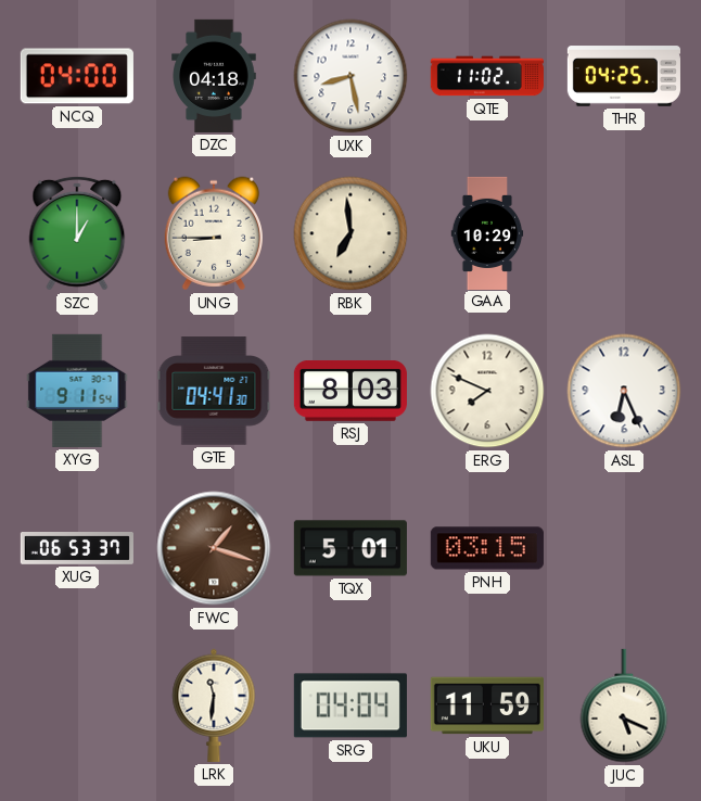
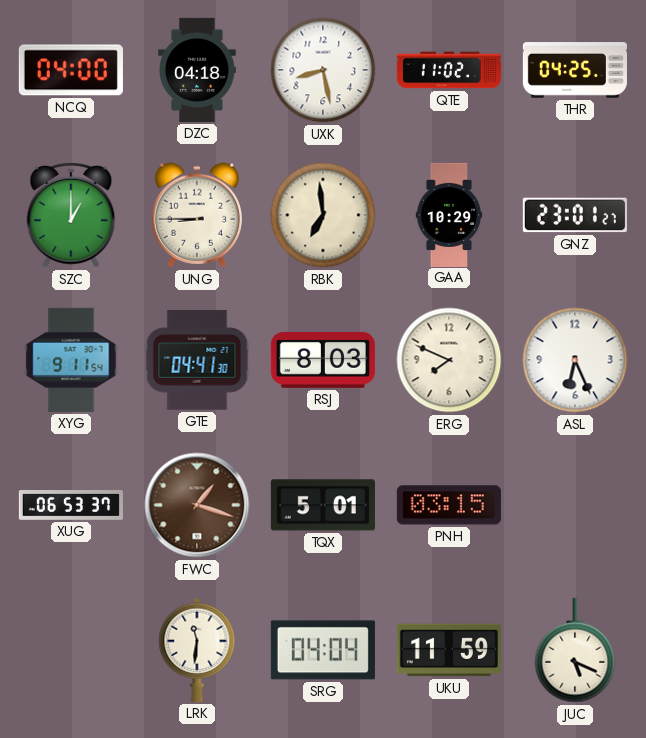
GNZ: none -> 23:01
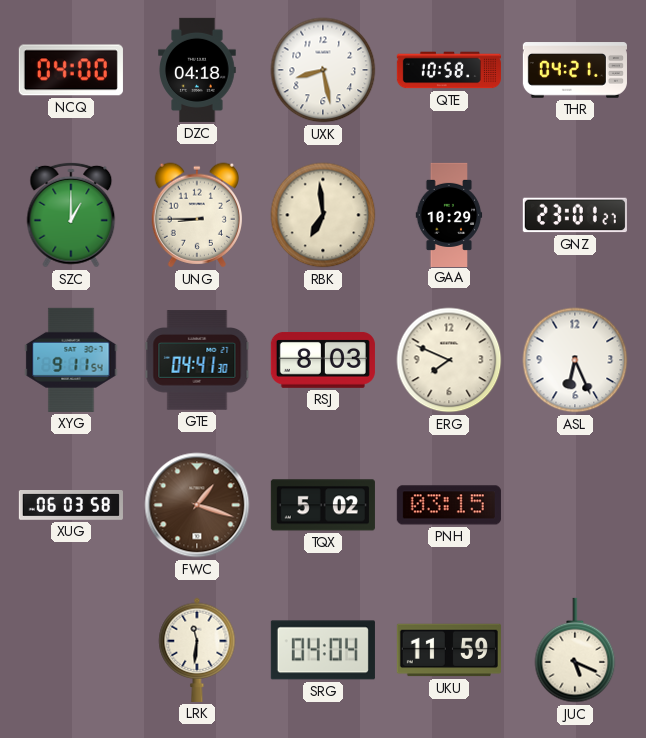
QTE: 11:02 -> 10:58
THR: 04:25 -> 04:21
XUG: 06:53 -> 06:03
TQX: 5:01 -> 5:02
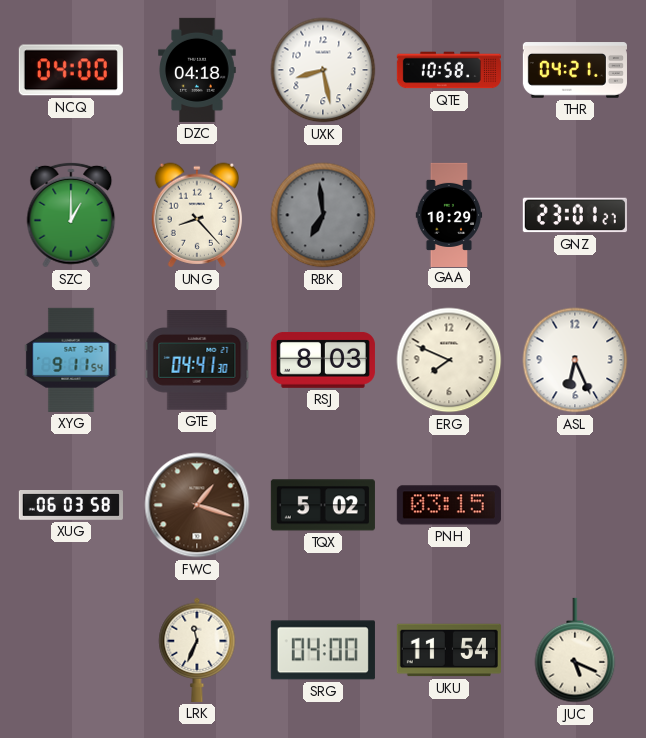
UNG: 8:45 -> 8:23
RBK dial: cream -> grey
LRK: 11:31 -> 11:34
SRG: 04:04 -> 04:00
UKU: 11:59 -> 11:54
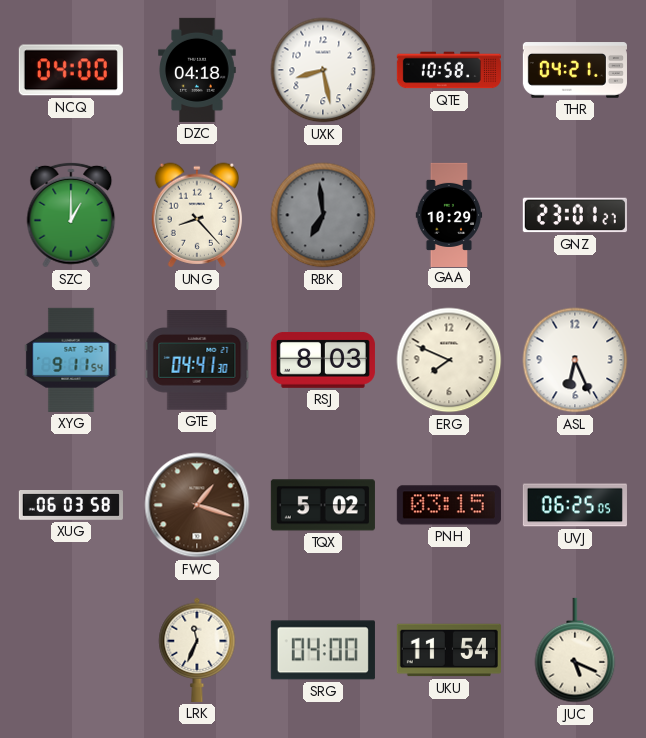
UVJ: none -> 06:25
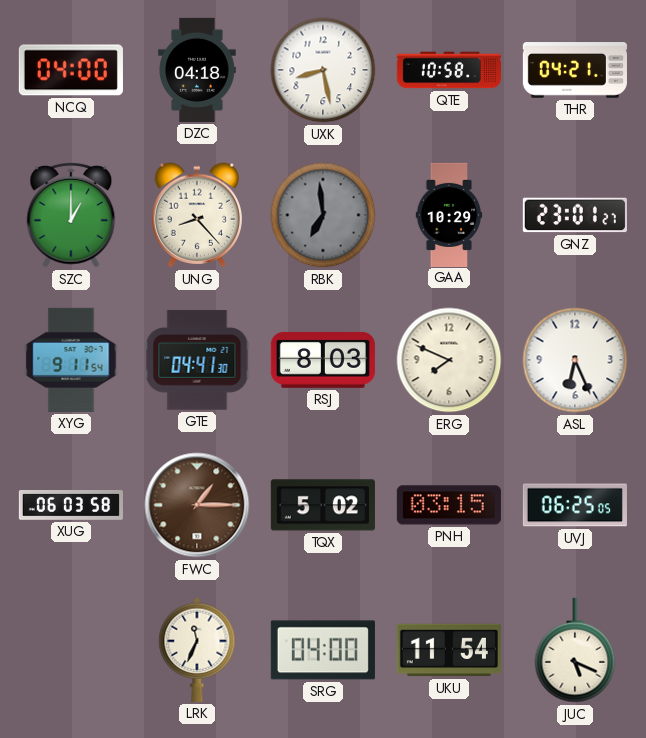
FWC: 1:18 -> 1:15
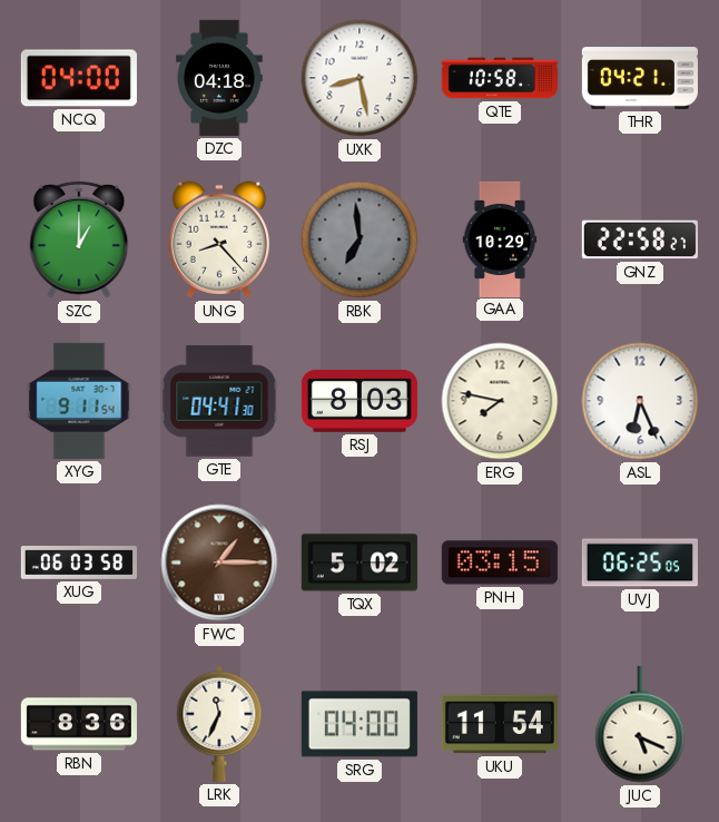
GNZ: 23:01 -> 22:58
ERG: 7:49 -> 7:47
RBN: none -> 8:36
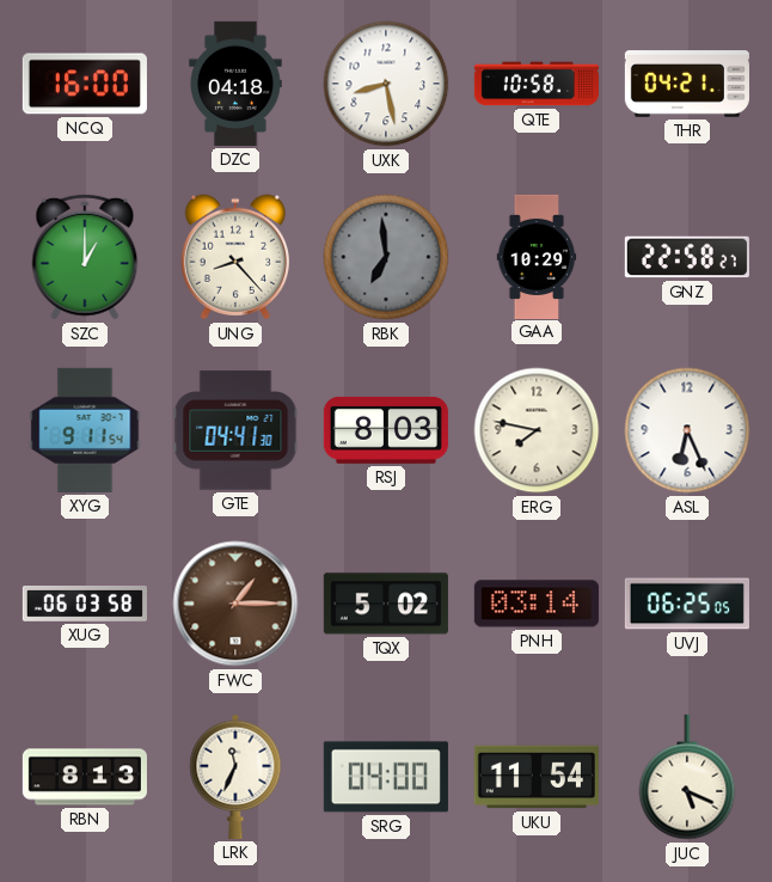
NCQ: 04:00 -> 16:00
PNH: 03:15 -> 03:14
RBN: 8:36 -> 8:13
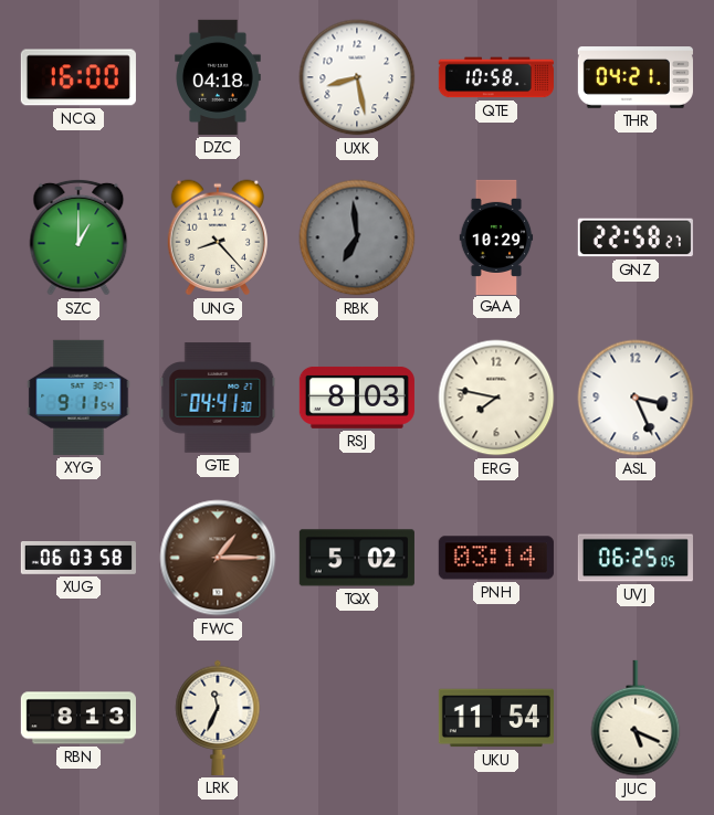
ASL: 6:26 -> 3:26
SRG: 04:00 -> none
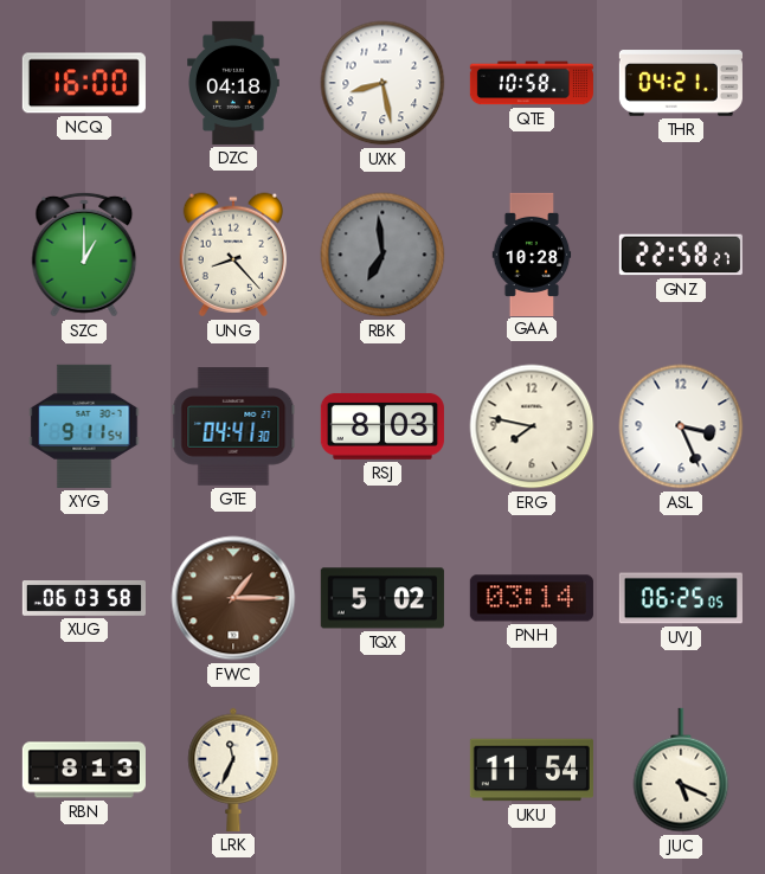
GAA: 10:29 -> 10:28
